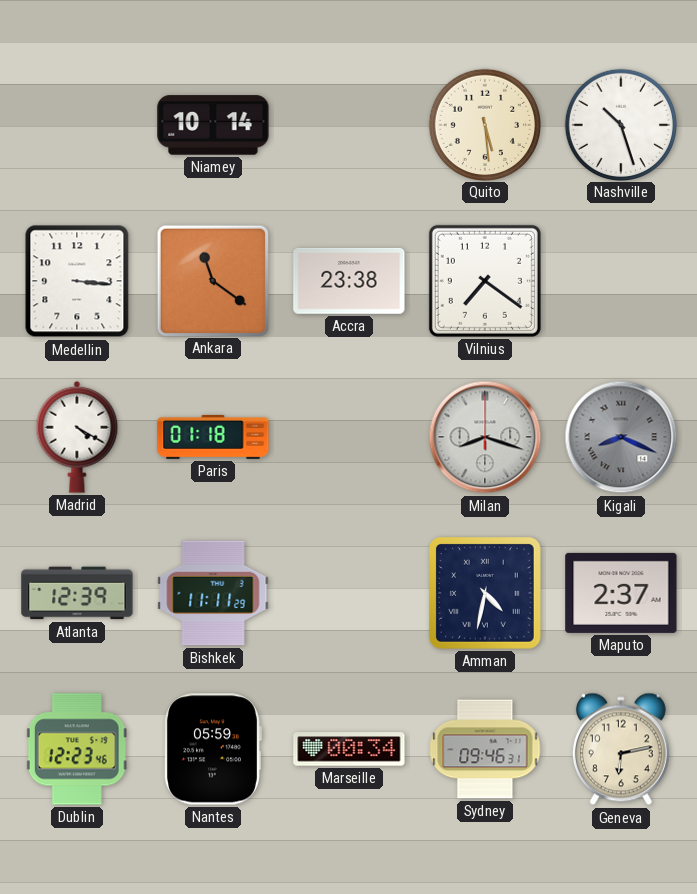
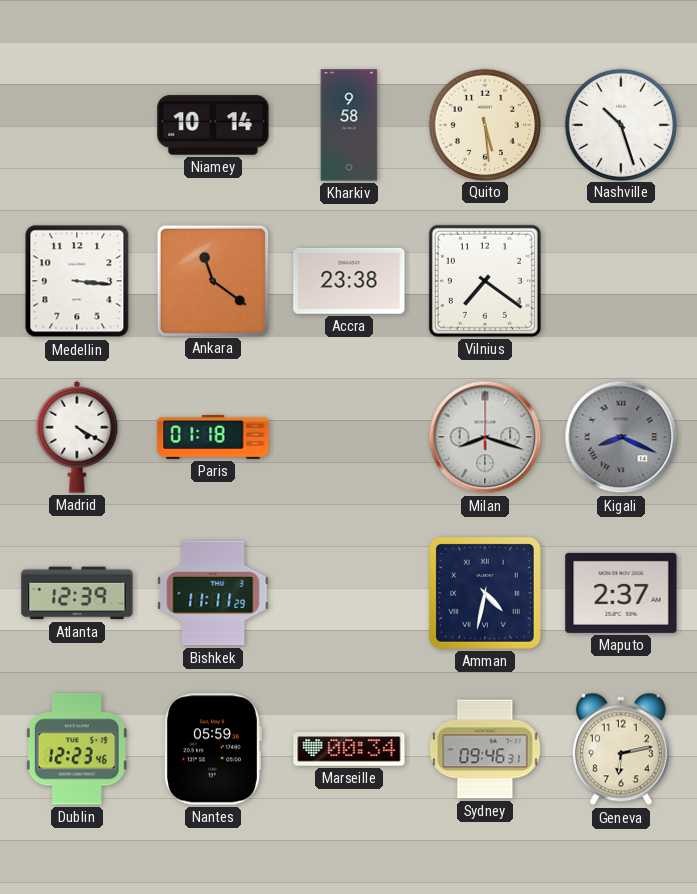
Kharkiv: none -> 9:58
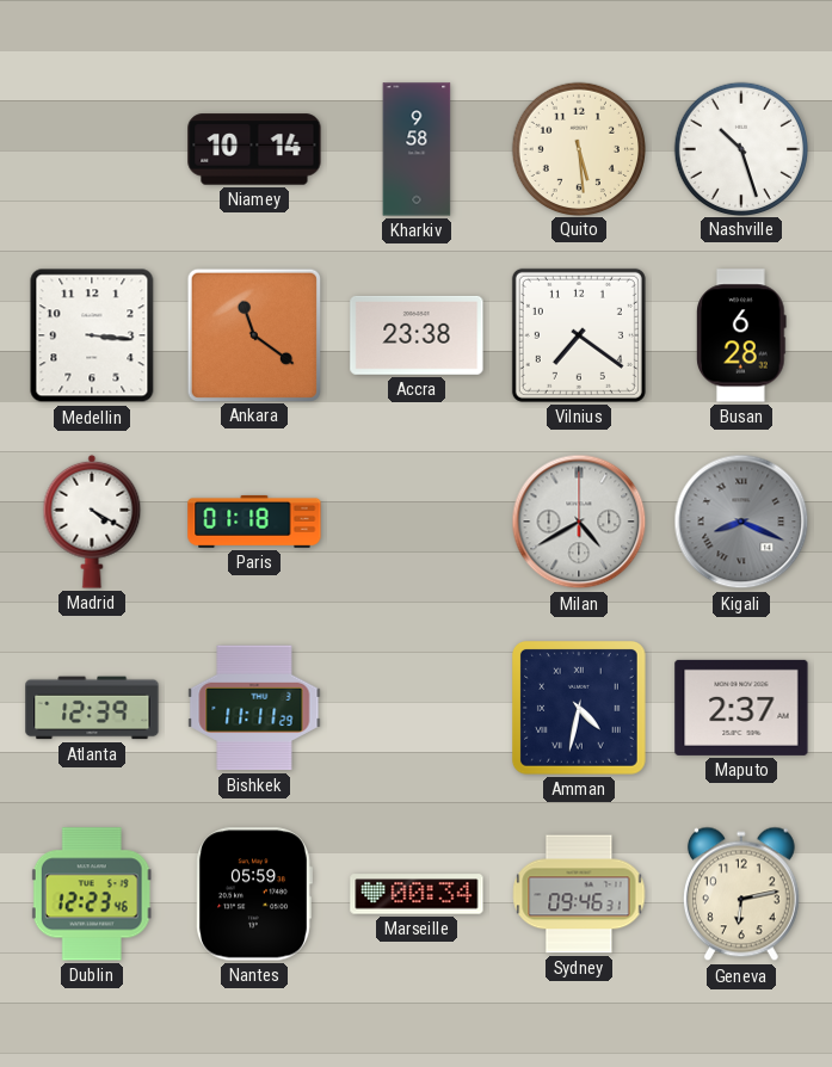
Busan: none -> 6:28
Milan: 8:18 -> 4:40
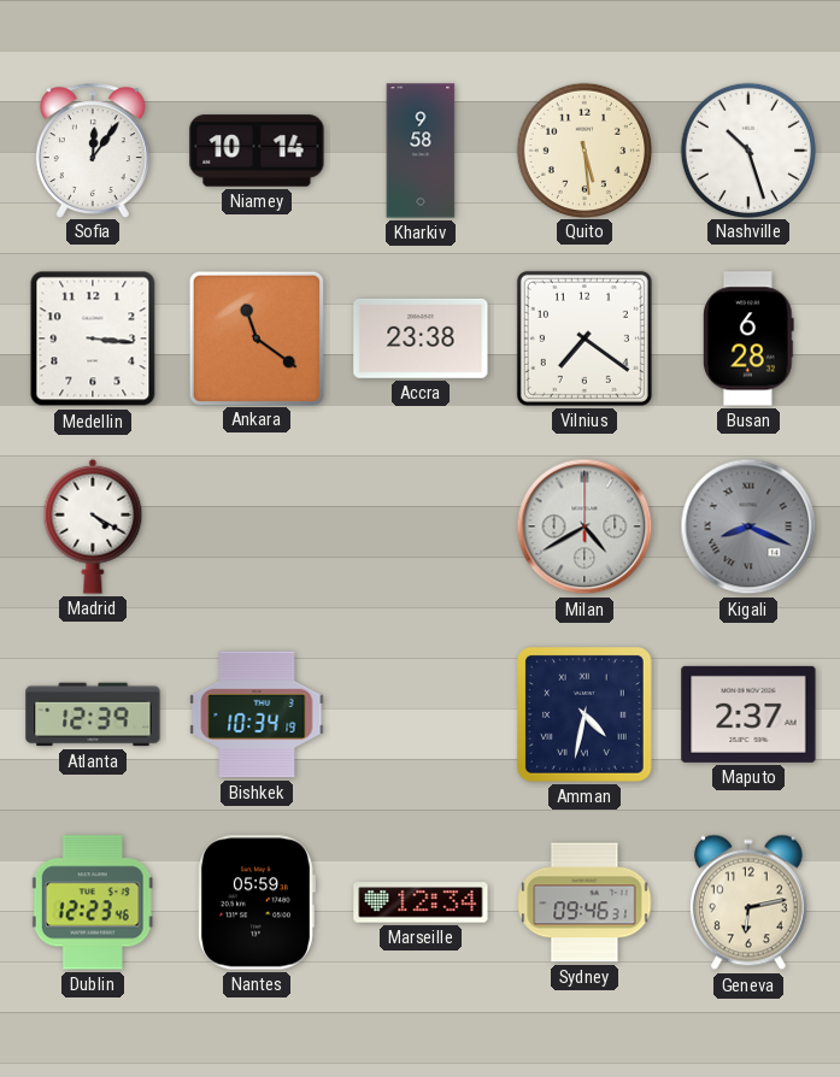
Sofia: none -> 12:06
Paris: 01:18 -> none
Bishkek: 11:11 -> 10:34
Marseille: 00:34 -> 12:34
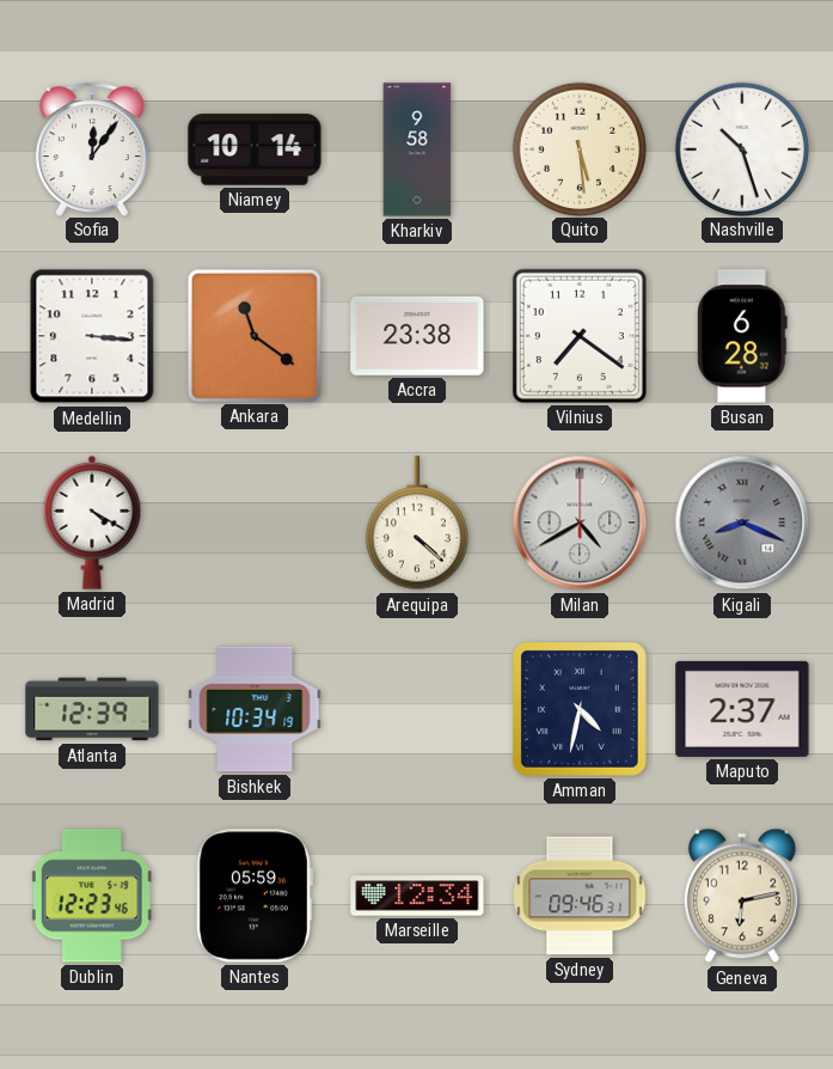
Arequipa: none -> 4:22
